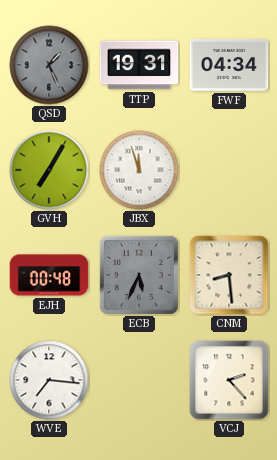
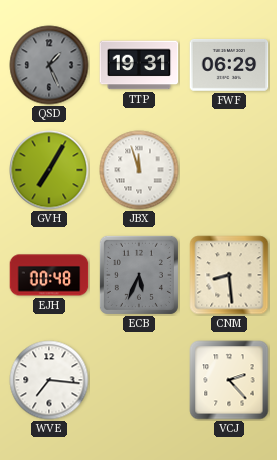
FWF: 04:34 -> 06:29
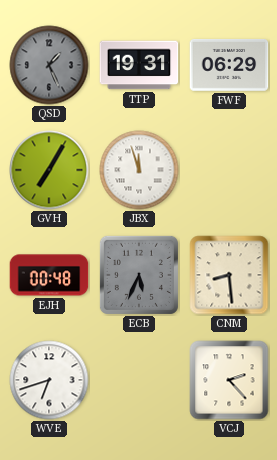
WVE: 7:16 -> 6:42
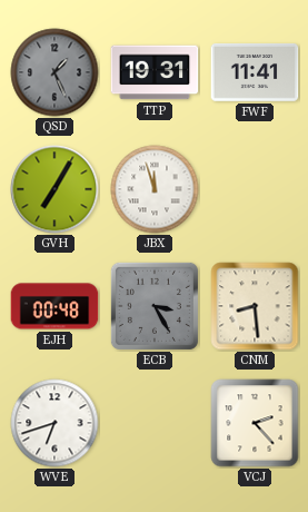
FWF: 06:29 -> 11:41
ECB: 5:34 -> 3:25
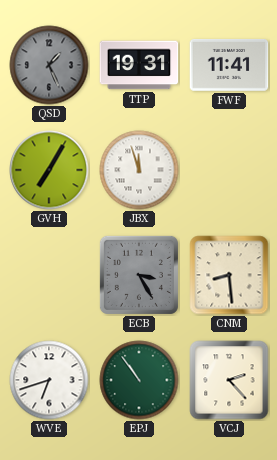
EJH: 00:48 -> none
EPJ: none -> 10:54
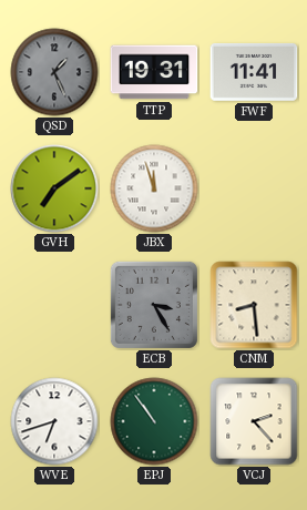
GVH: 7:05 -> 7:09
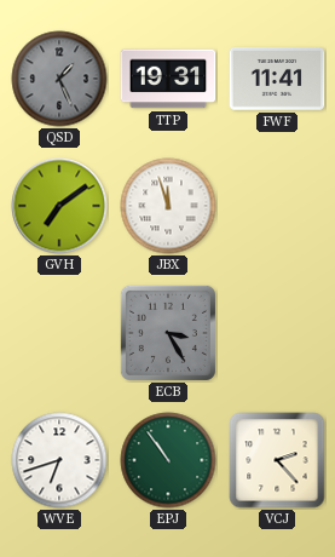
CNM: 8:29 -> none
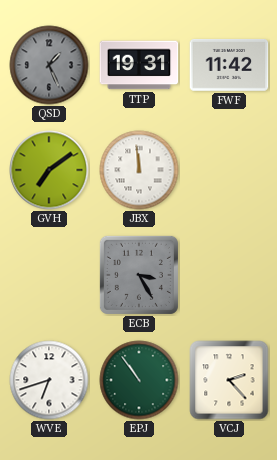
FWF: 11:41 -> 11:42
JBX: 11:57 -> 11:59
